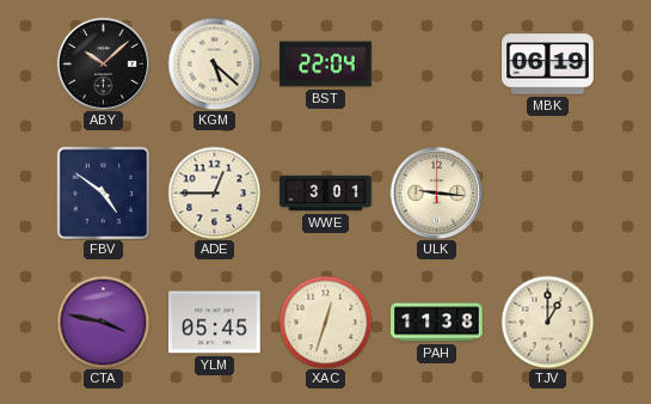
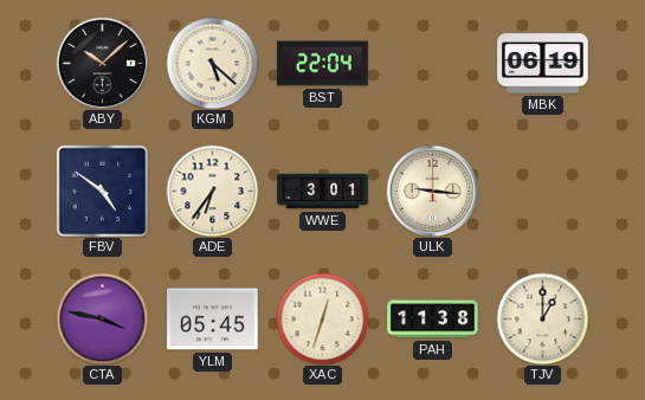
ADE: 12:45 -> 6:36
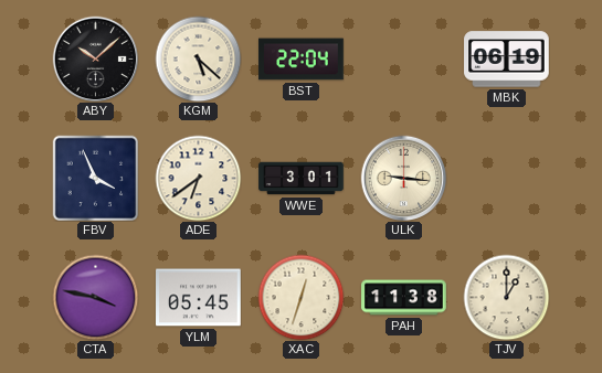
FBV: 4:51 -> 3:56
ADE: 6:36 -> 6:39
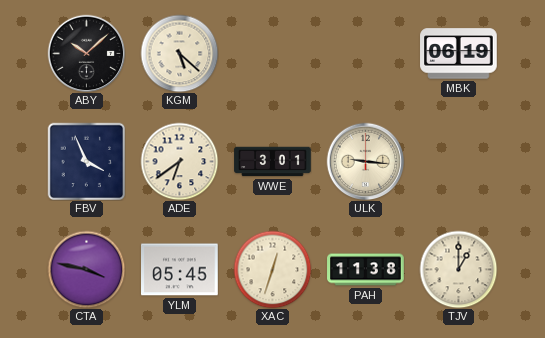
BST: 22:04 -> none
